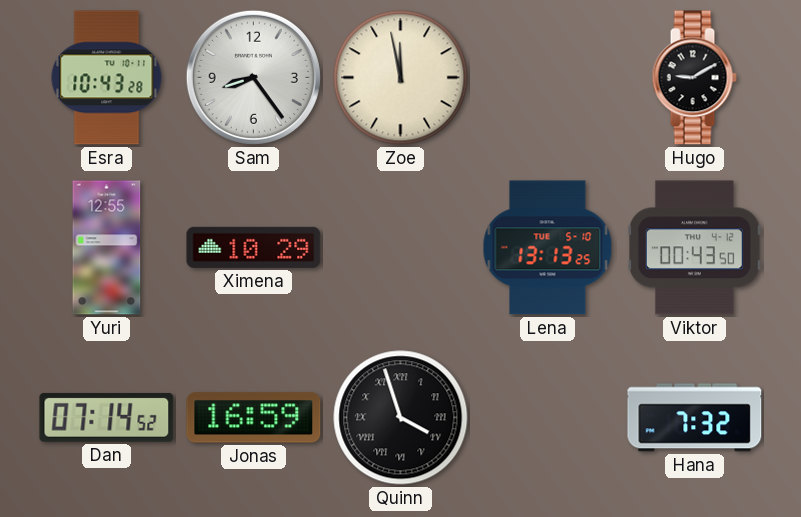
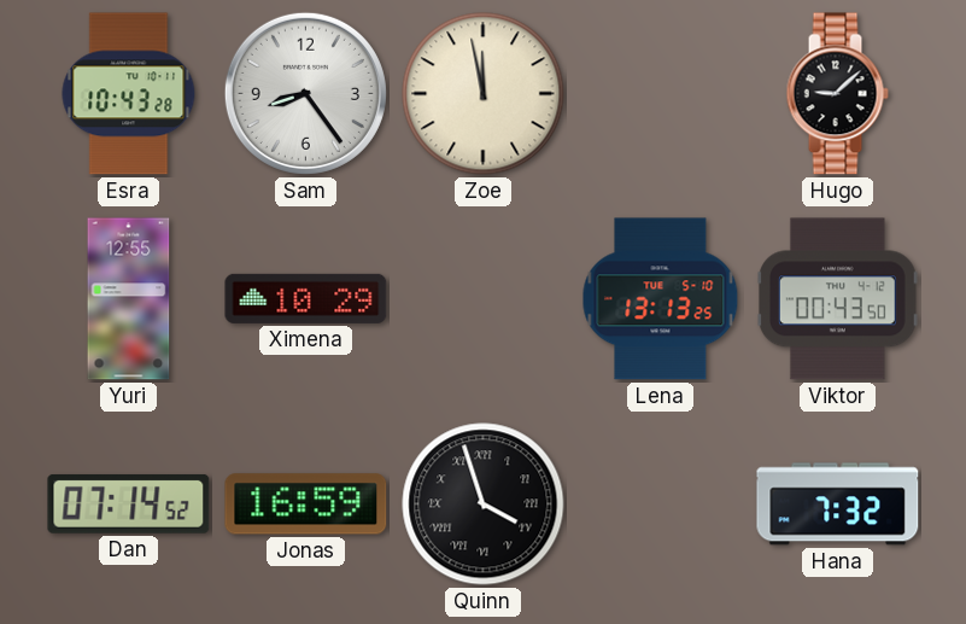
Hugo: 9:10 -> 9:08
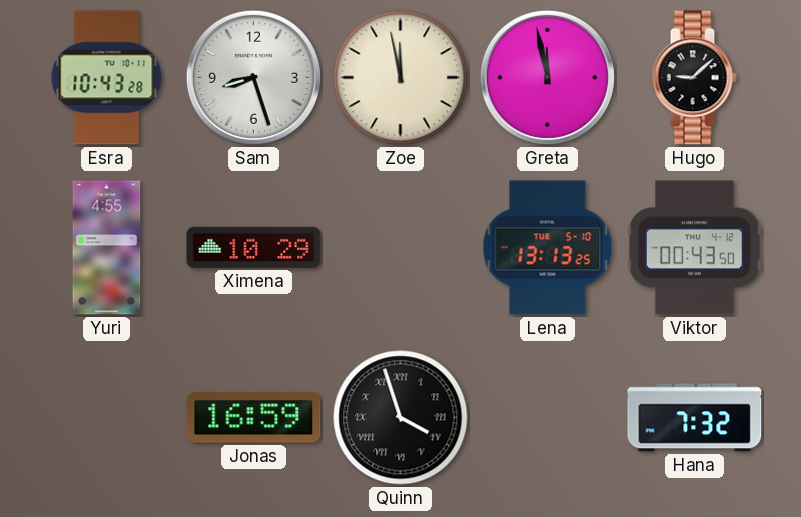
Sam: 8:24 -> 8:27
Greta: none -> 11:58
Yuri: 12:55 -> 4:55
Dan: 07:14 -> none
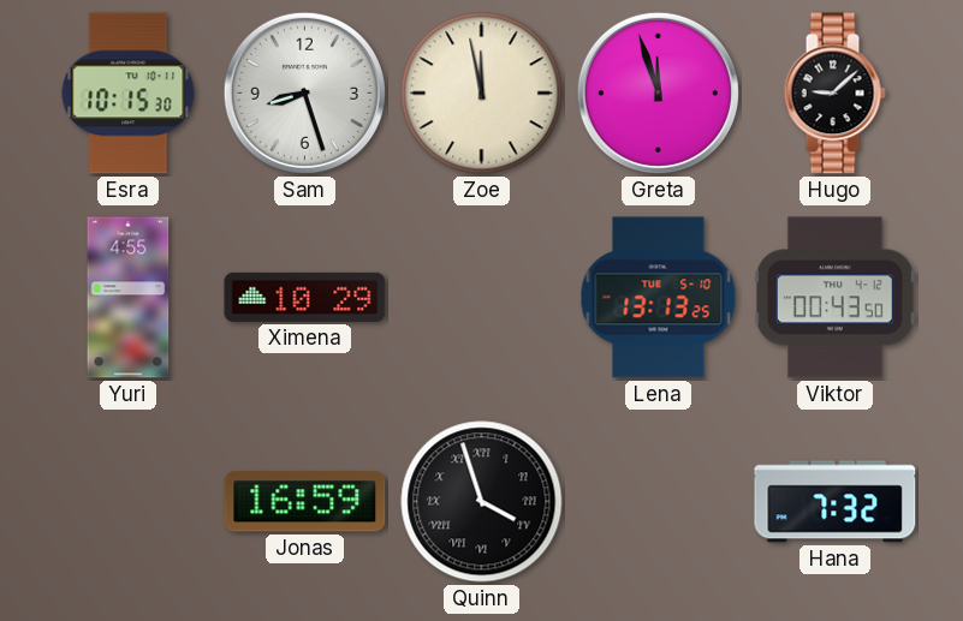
Esra: 10:43 -> 10:15
Greta: 11:58 -> 11:57
